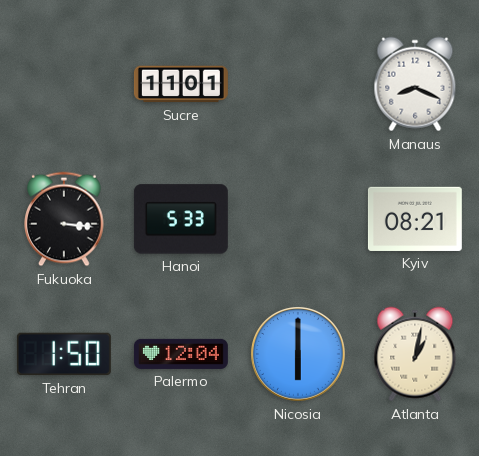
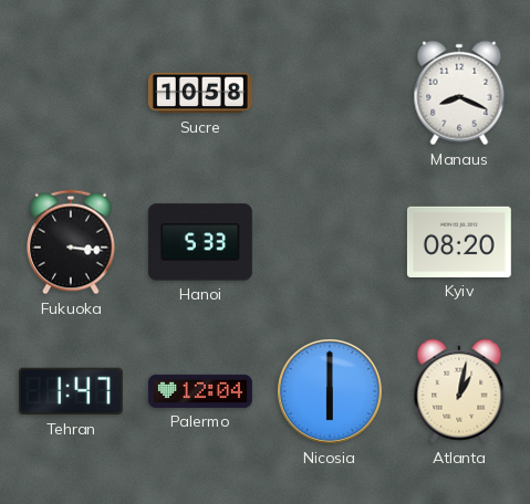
Sucre: 11:01 -> 10:58
Kyiv: 08:21 -> 08:20
Tehran: 1:50 -> 1:47
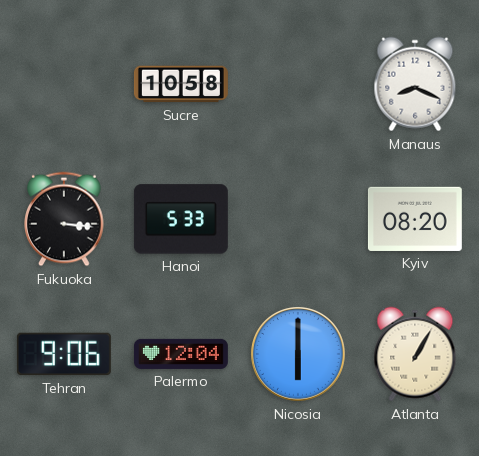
Tehran: 1:47 -> 9:06
Atlanta: 1:02 -> 1:05
